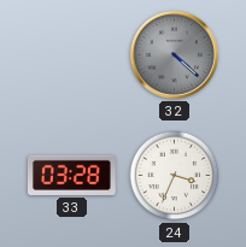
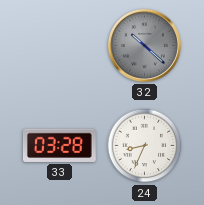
32: 4:22 -> 10:22
24: 3:34 -> 8:34
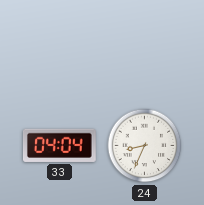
32: 10:22 -> none
33: 03:28 -> 04:04
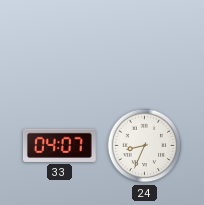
33: 04:04 -> 04:07
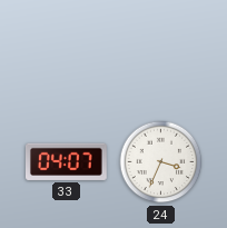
24: 8:34 -> 3:34
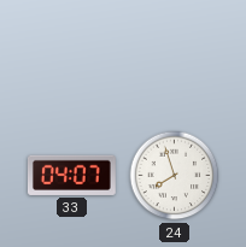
24: 3:34 -> 7:57
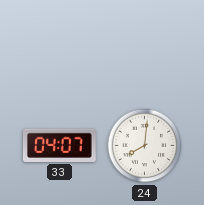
24: 7:57 -> 8:01
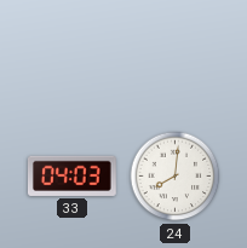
33: 04:07 -> 04:03
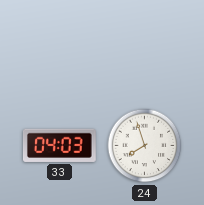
24: 8:01 -> 7:57
